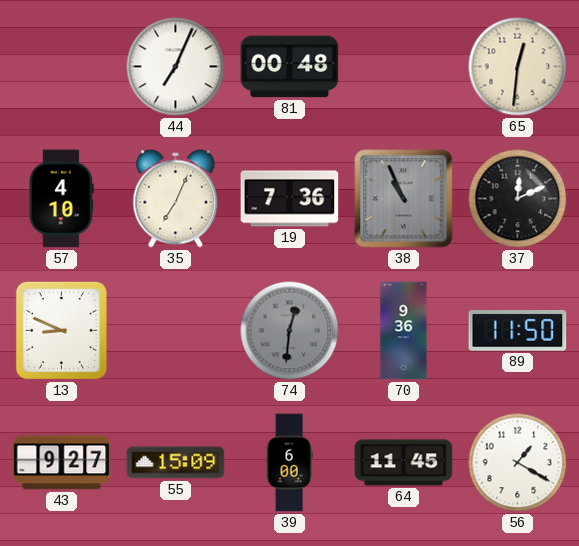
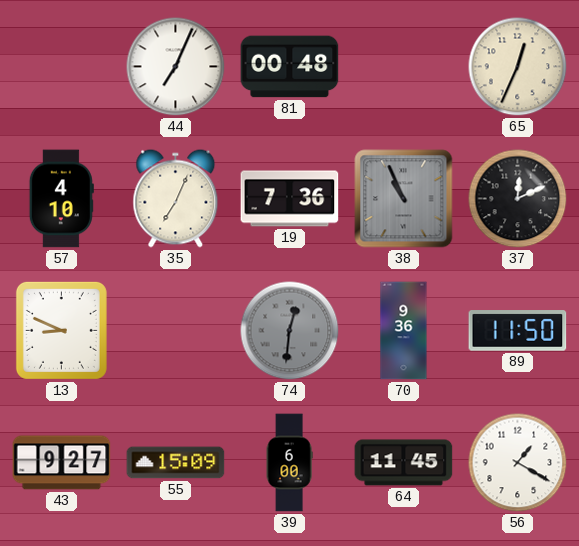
65: 12:31 -> 12:34
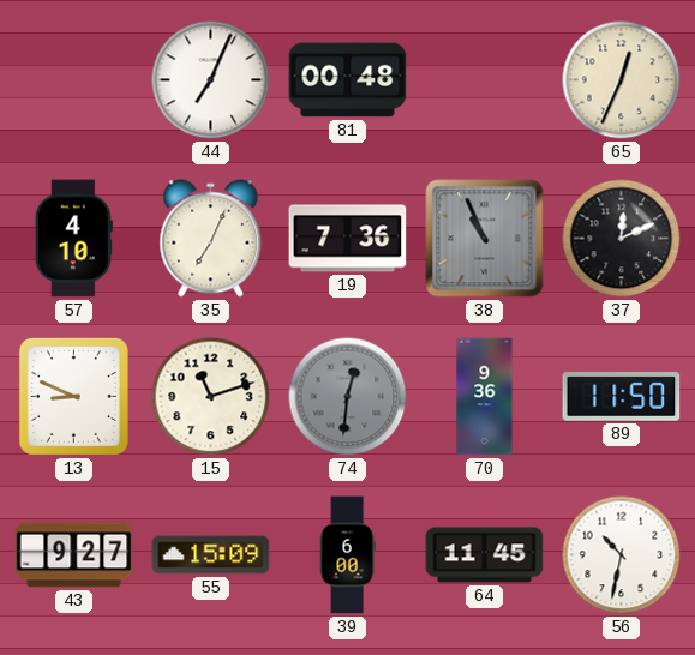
15: none -> 11:12
56: 1:20 -> 10:32
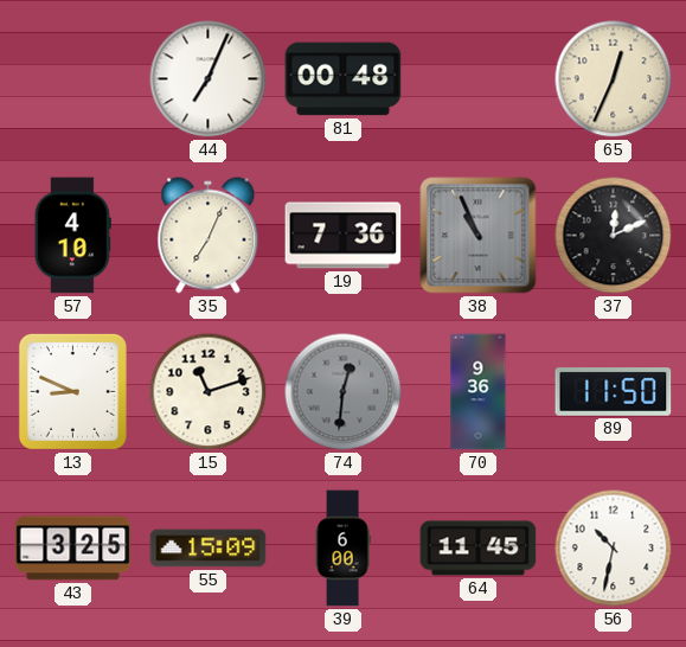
43: 9:27 -> 3:25
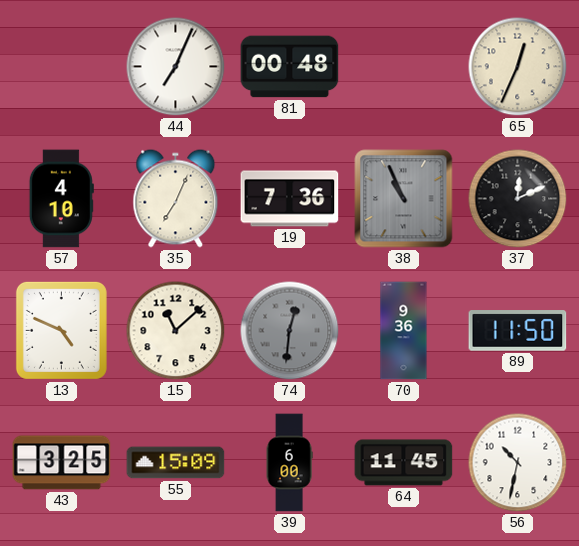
13: 8:49 -> 4:49
15: 11:12 -> 11:08
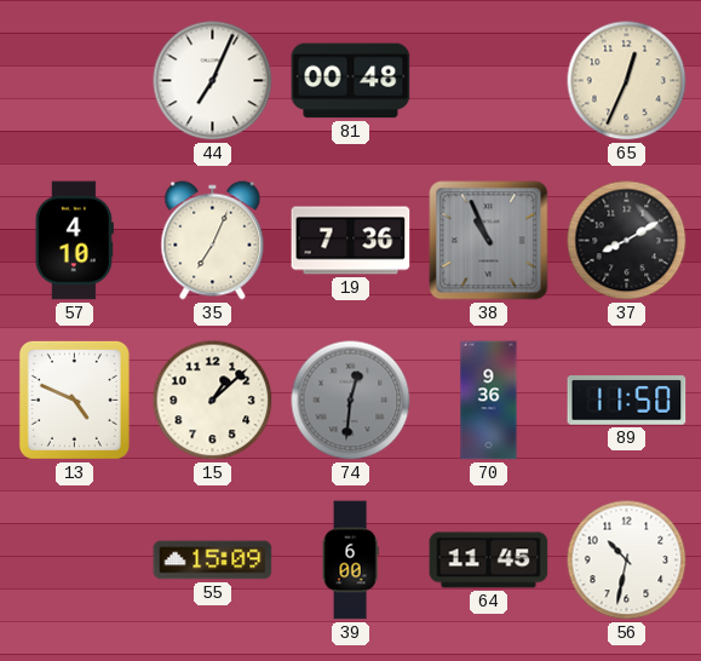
37: 12:11 -> 8:10
15: 11:08 -> 1:08
43: 3:25 -> none
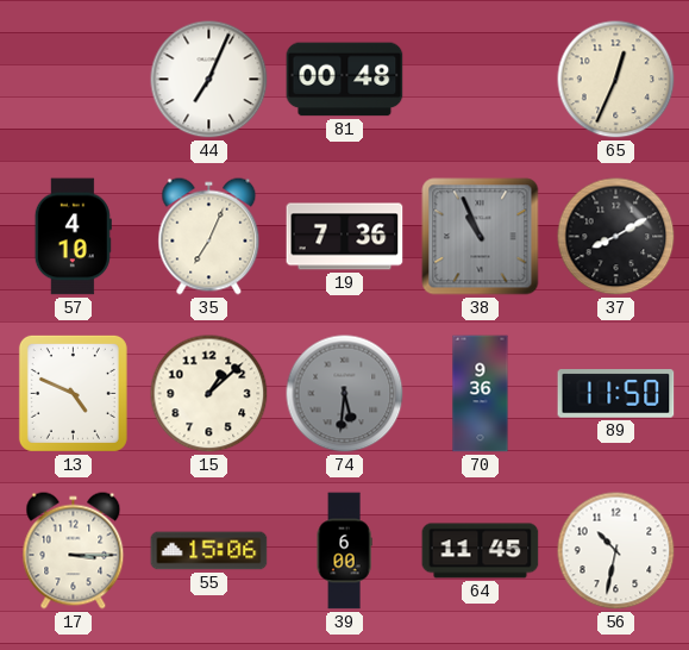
74: 12:31 -> 5:31
17: none -> 3:15
55: 15:09 -> 15:06
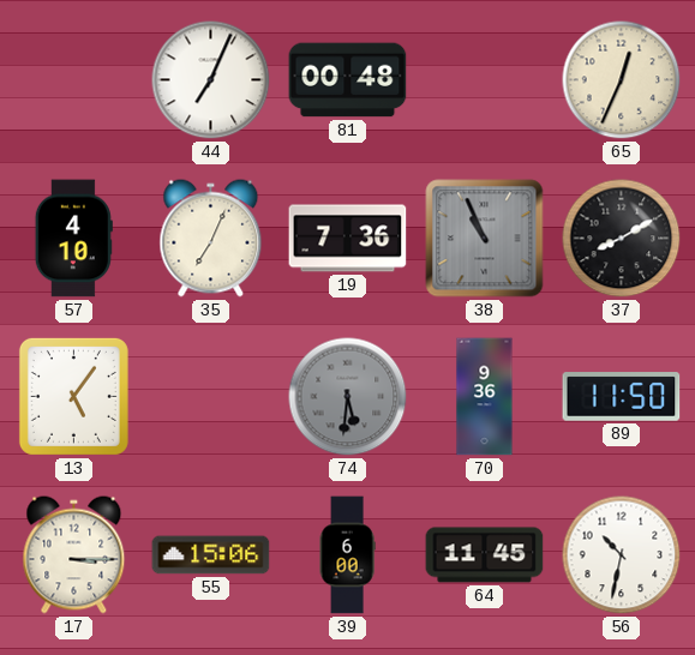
13: 4:49 -> 5:06
15: 1:08 -> none
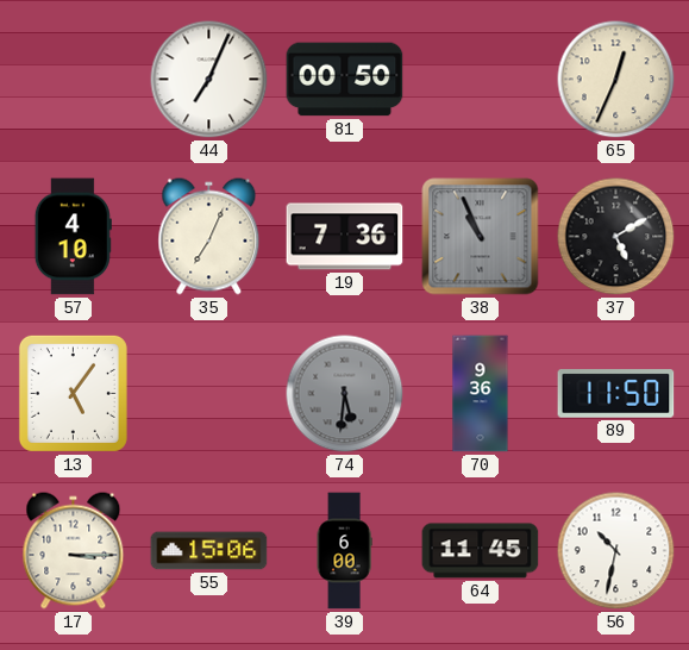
81: 00:48 -> 00:50
37: 8:10 -> 5:10
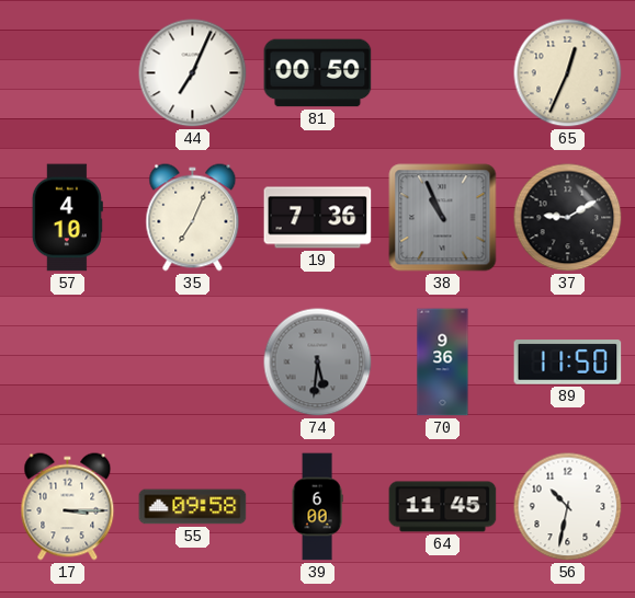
37: 5:10 -> 9:10
13: 5:06 -> none
55: 15:06 -> 09:58
